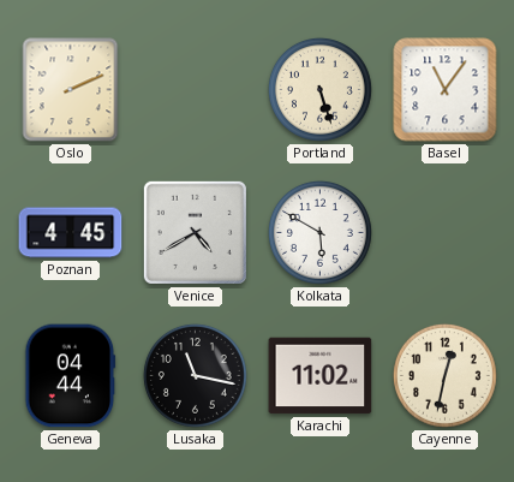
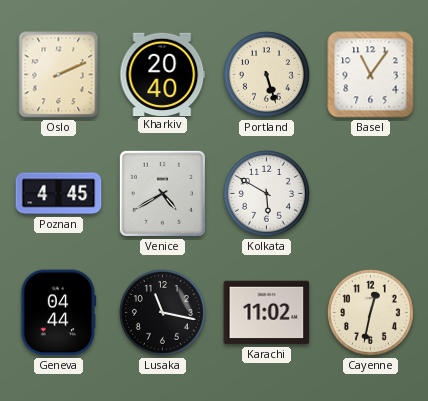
Kharkiv: none -> 20:40
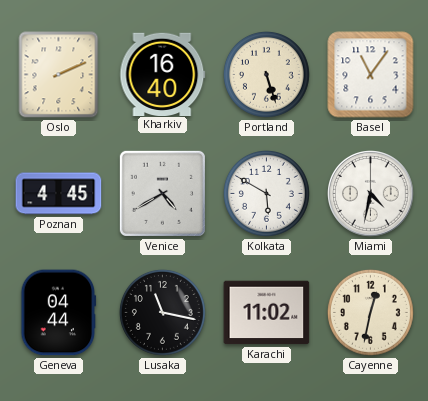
Kharkiv: 20:40 -> 16:40
Miami: none -> 4:32
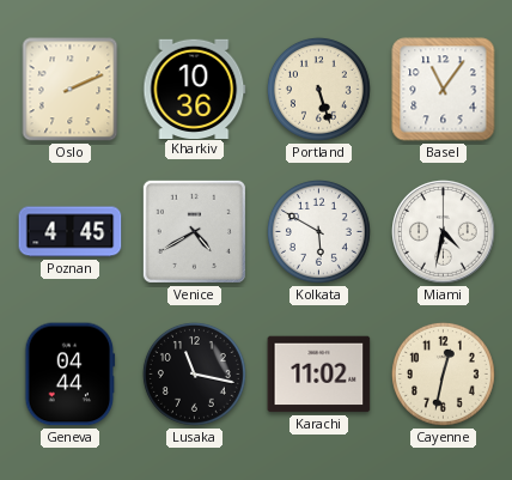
Kharkiv: 16:40 -> 10:36
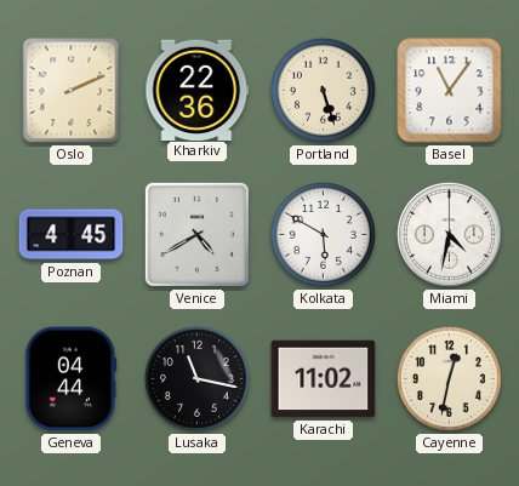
Kharkiv: 10:36 -> 22:36
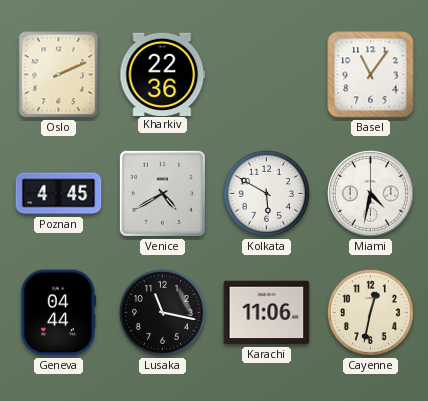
Portland: 5:27 -> none
Karachi: 11:02 -> 11:06
